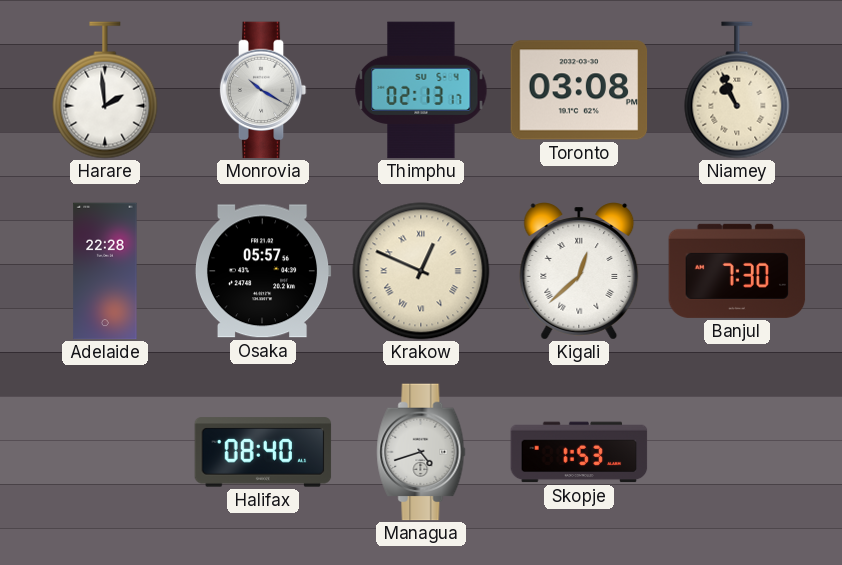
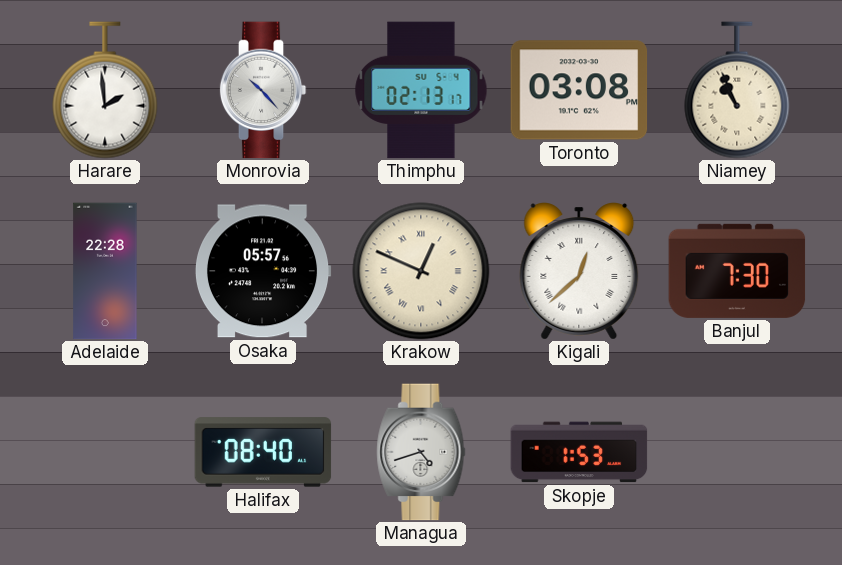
Monrovia: 10:20 -> 10:23
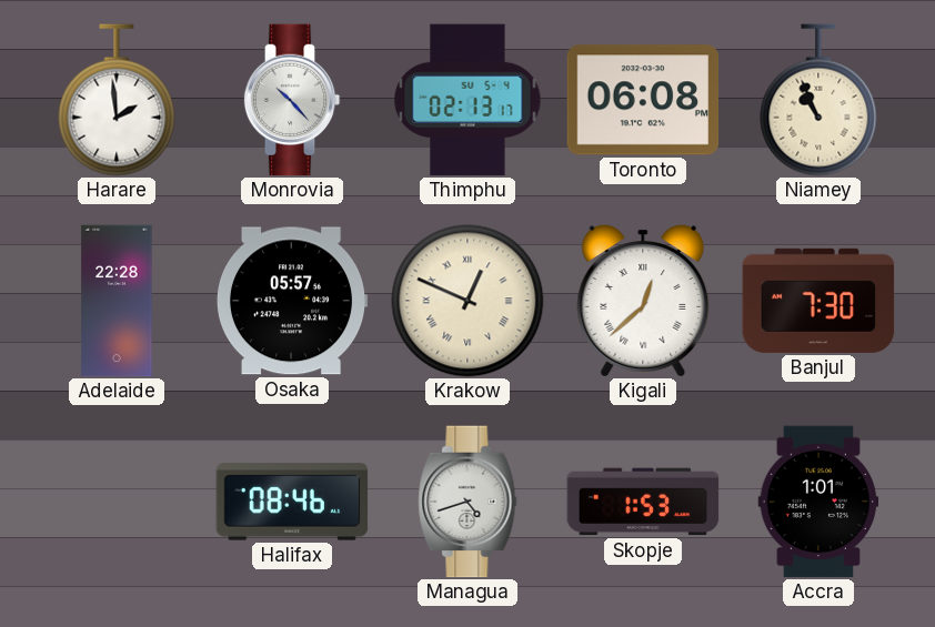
Toronto: 03:08 -> 06:08
Halifax: 08:40 -> 08:46
Accra: none -> 1:01
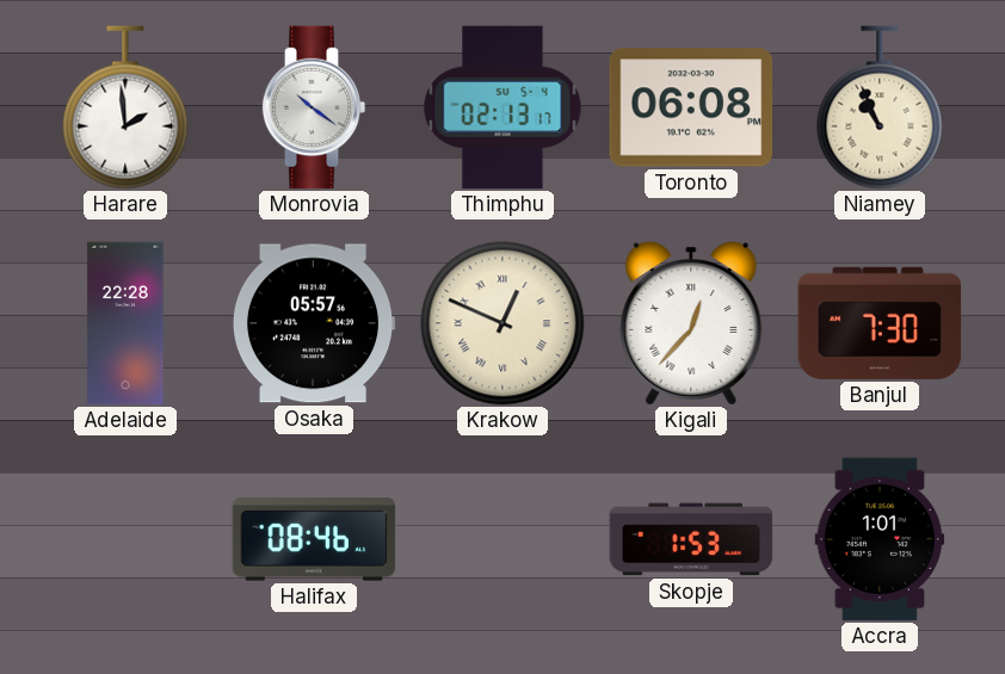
Monrovia: 10:23 -> 10:21
Kigali: 12:38 -> 12:37
Managua: 4:42 -> none
